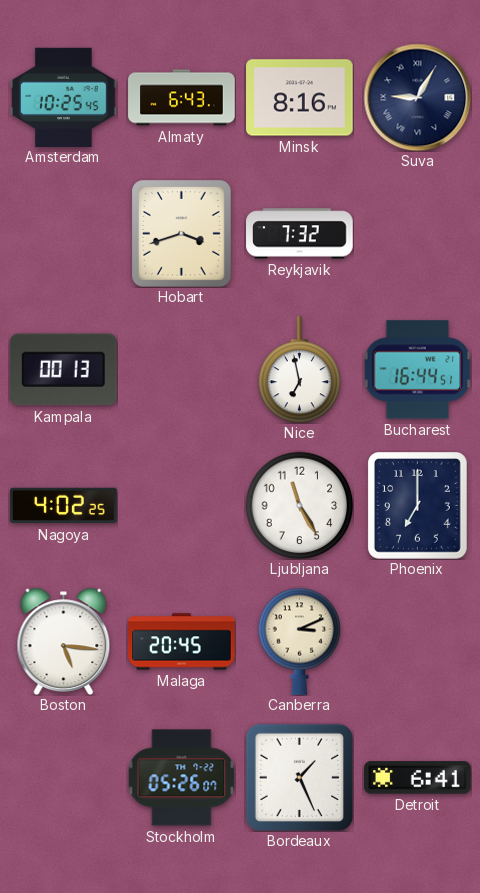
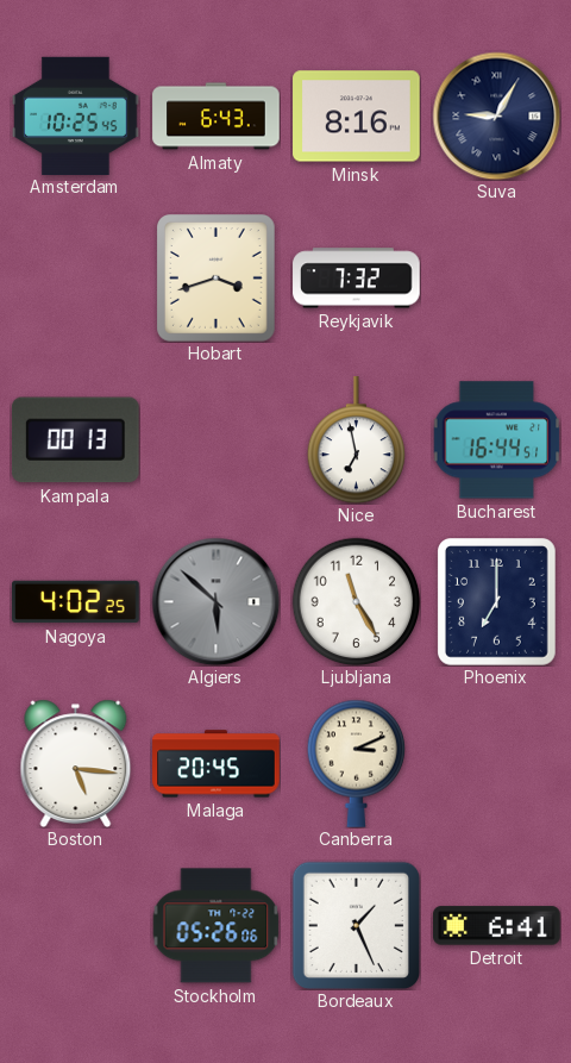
Algiers: none -> 5:52
Stockholm: 05:26:07 -> 05:26:06
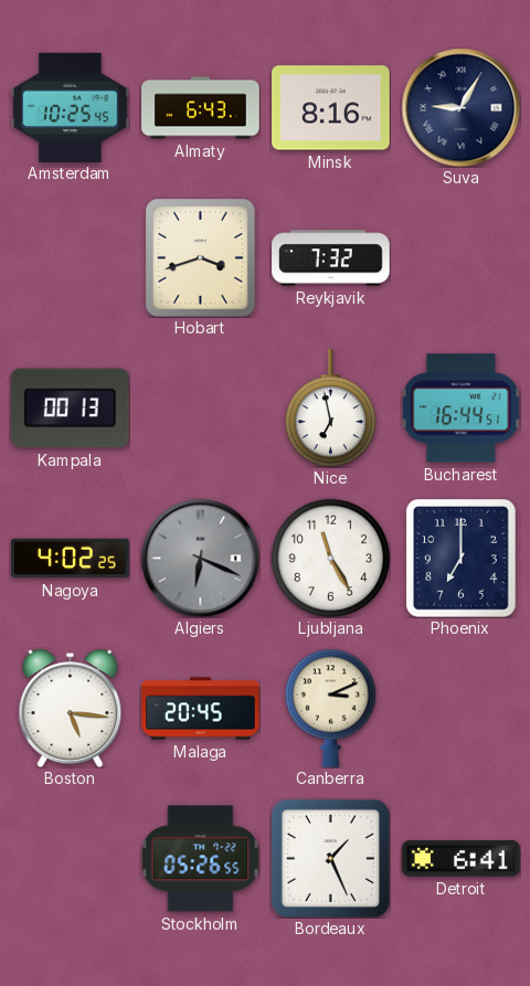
Algiers: 5:52 -> 6:19
Stockholm: 05:26:06 -> 05:26:55
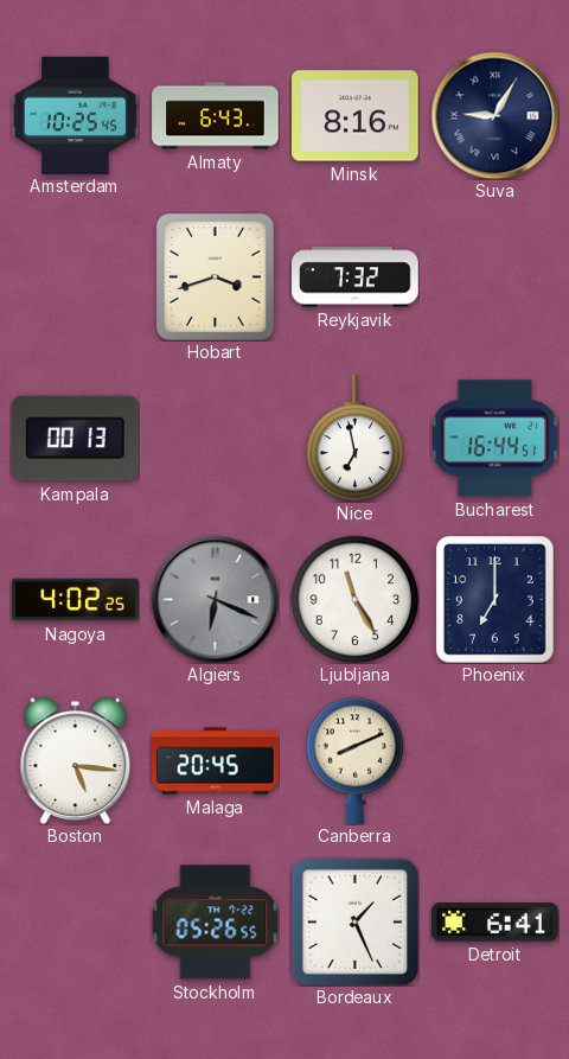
Canberra: 3:11 -> 8:11
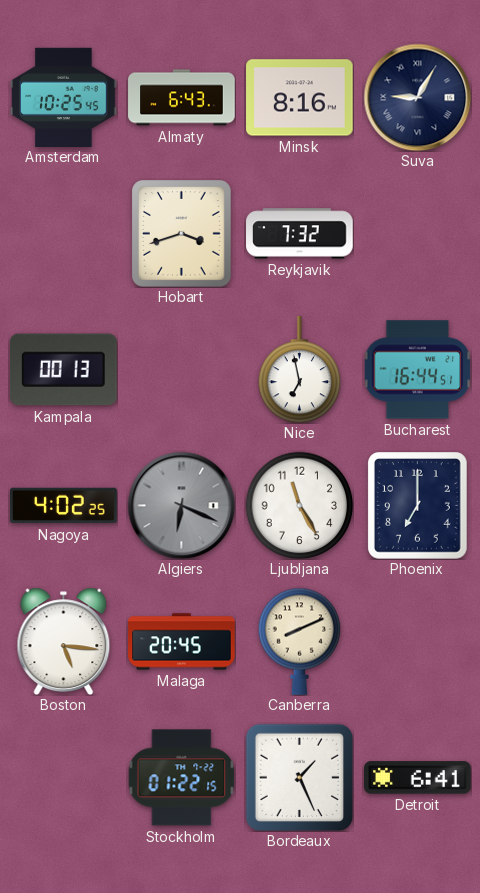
Stockholm: 05:26 -> 01:22
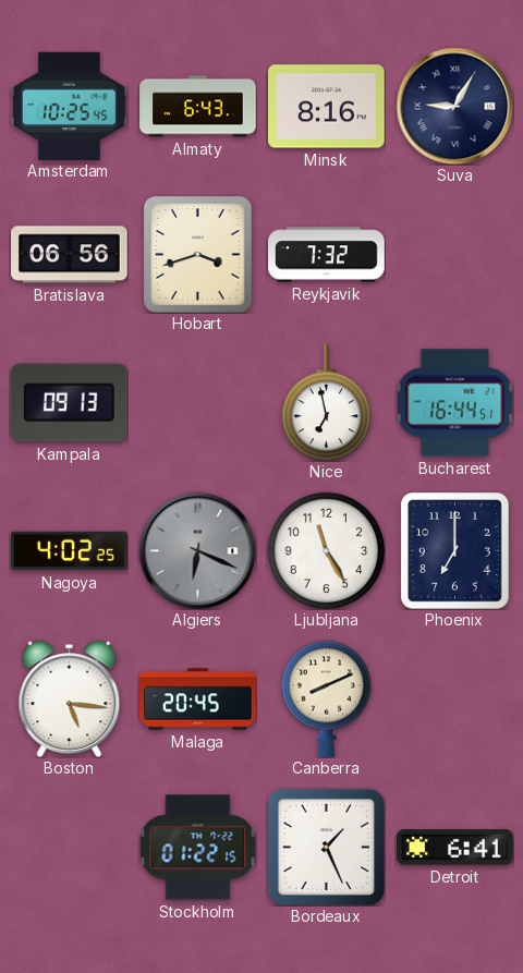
Bratislava: none -> 06:56
Kampala: 00:13 -> 09:13
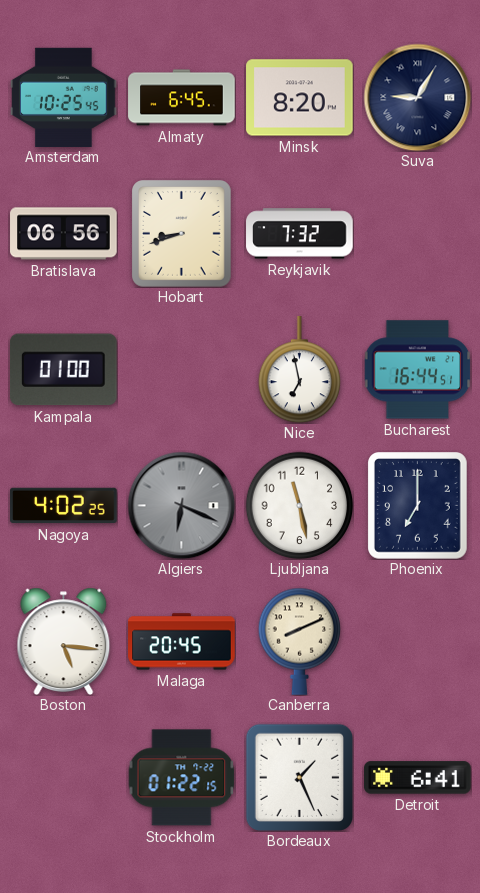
Almaty: 6:43 -> 6:45
Minsk: 8:16 -> 8:20
Hobart: 3:42 -> 8:42
Kampala: 09:13 -> 01:00
Ljubljana: 11:25 -> 11:28
